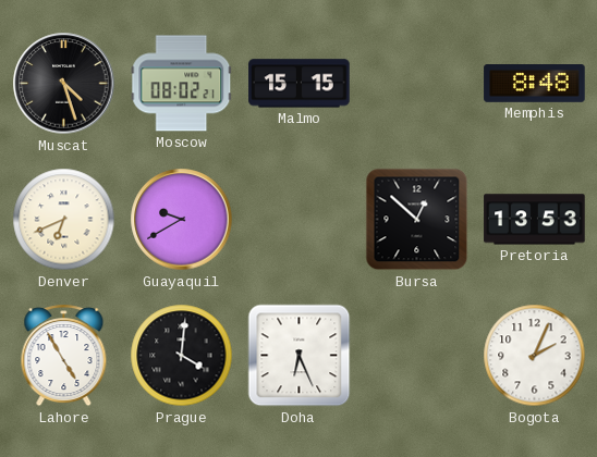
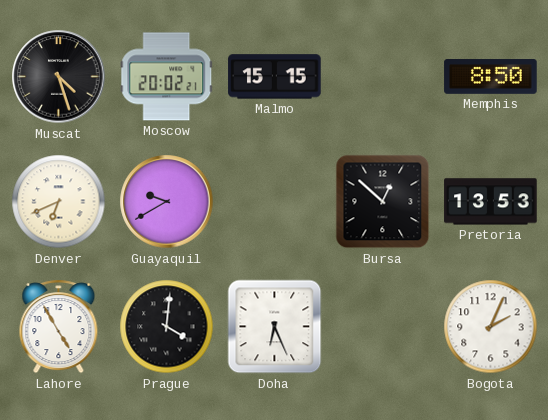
Moscow: 08:02 -> 20:02
Memphis: 8:48 -> 8:50
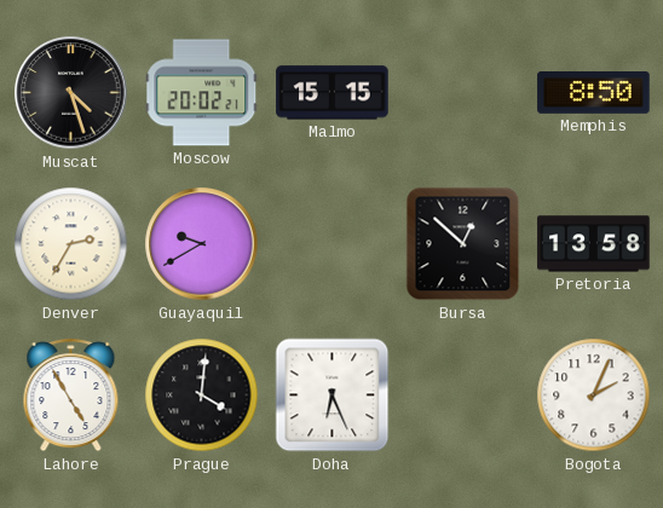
Denver: 6:41 -> 2:35
Pretoria: 13:53 -> 13:58
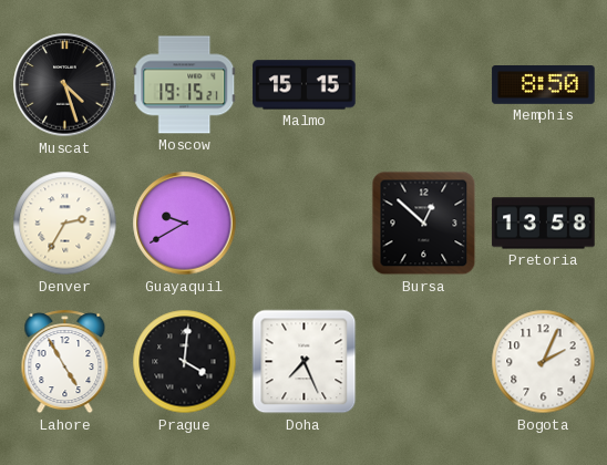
Moscow: 20:02 -> 19:15
Doha: 6:26 -> 7:26
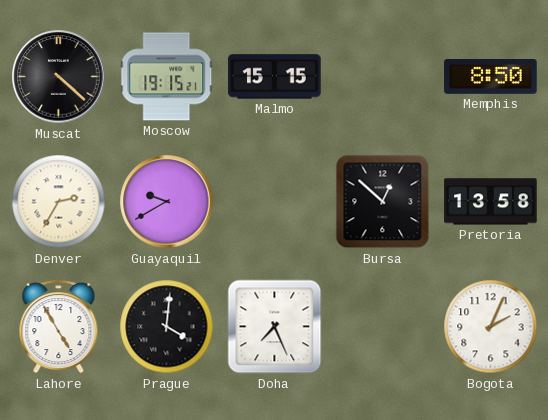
Muscat: 4:27 -> 4:22
